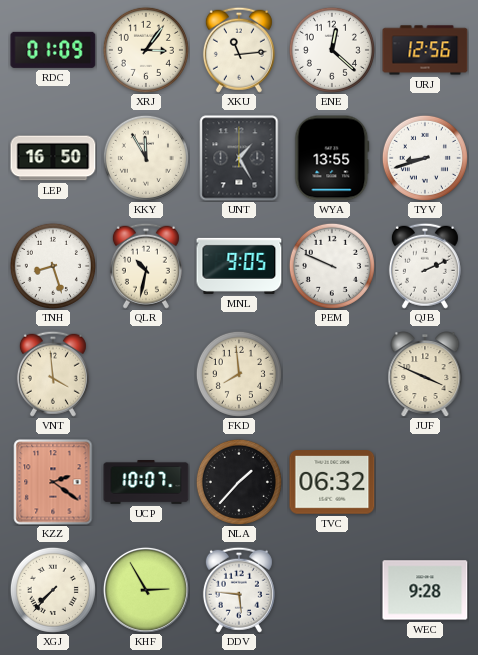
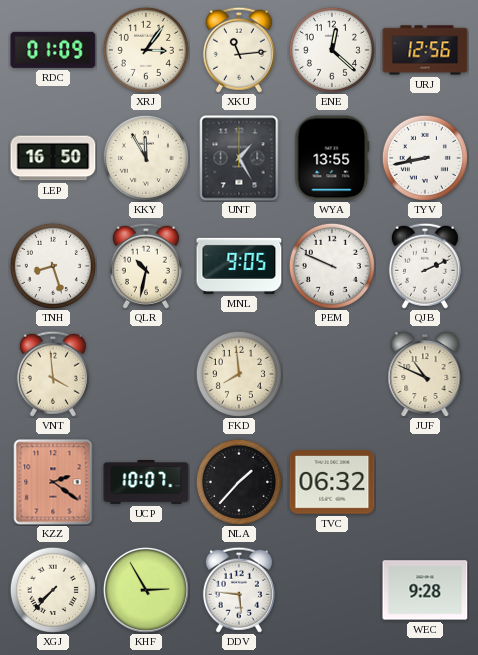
TYV: 8:42 -> 8:43
JUF: 3:49 -> 10:49
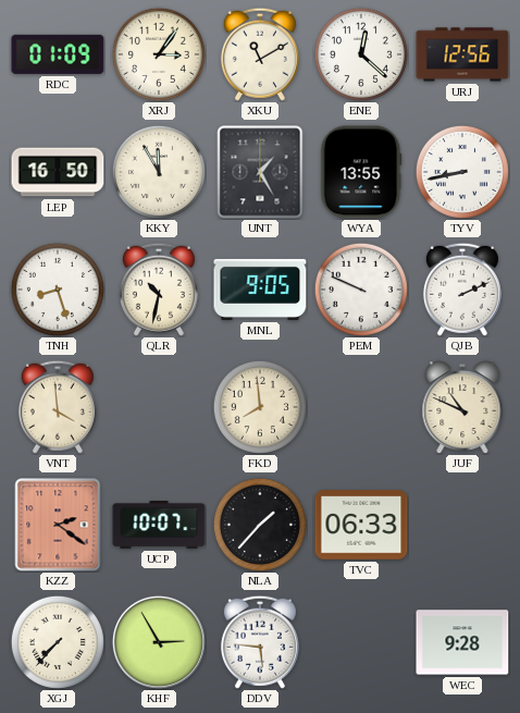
XKU: 11:14 -> 11:10
TVC: 06:32 -> 06:33
